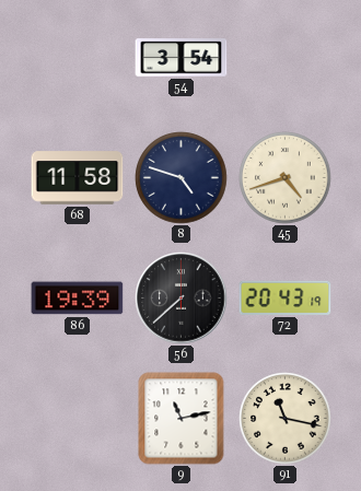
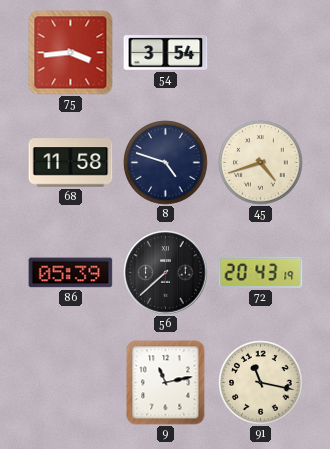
75: none -> 3:44
86: 19:39 -> 05:39
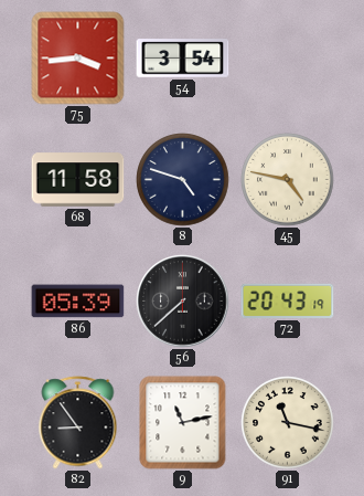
45: 4:42 -> 4:47
82: none -> 8:54
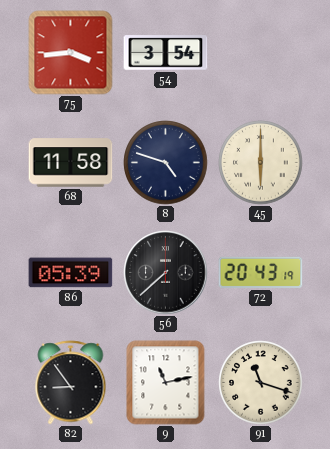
45: 4:47 -> 6:00
91: 11:17 -> 11:18
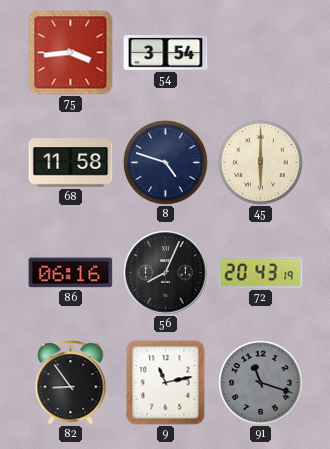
86: 05:39 -> 06:16
56: 7:38 -> 8:04
91 dial: cream -> grey
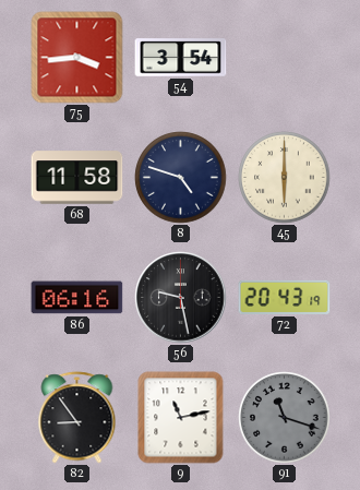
56: 8:04 -> 9:28
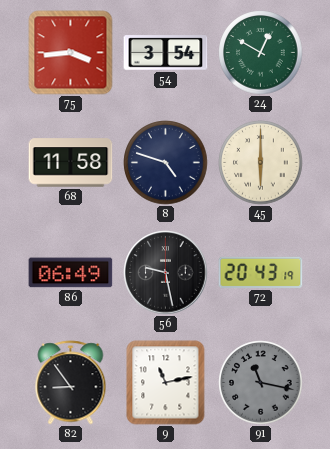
24: none -> 12:50
86: 06:16 -> 06:49
91: 11:18 -> 11:17
